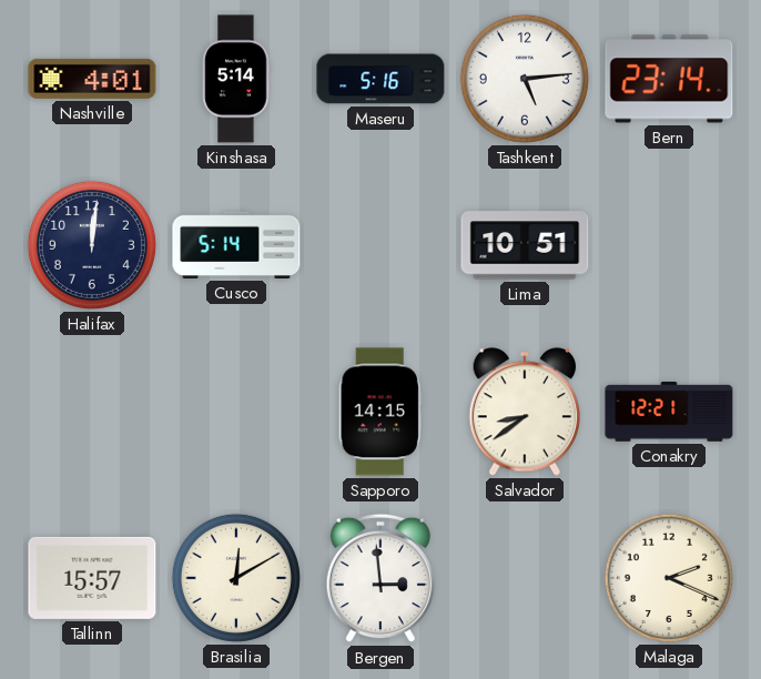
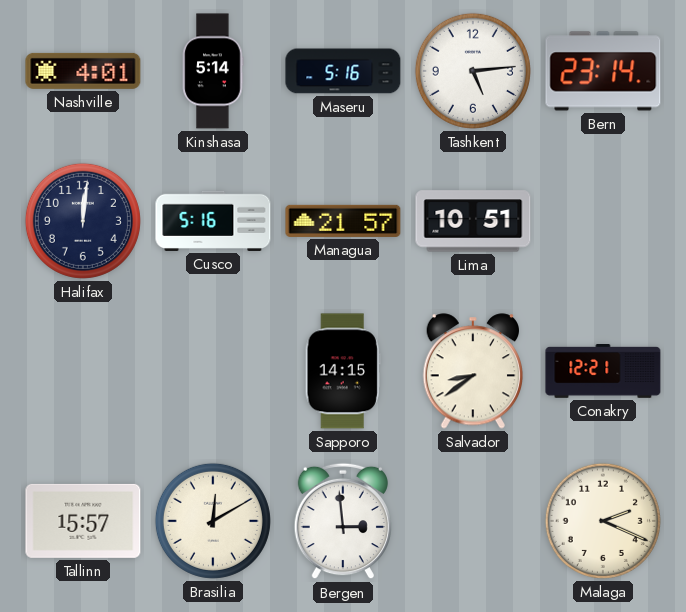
Cusco: 5:14 -> 5:16
Managua: none -> 21:57
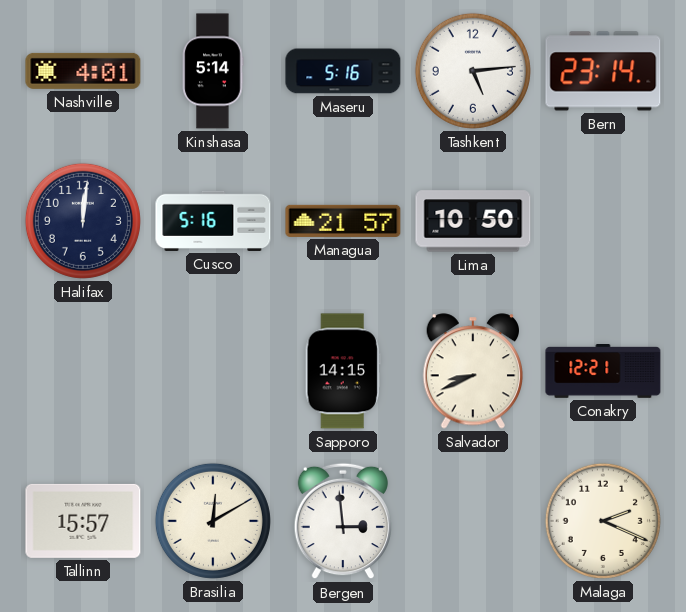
Lima: 10:51 -> 10:50
Salvador: 8:39 -> 8:41
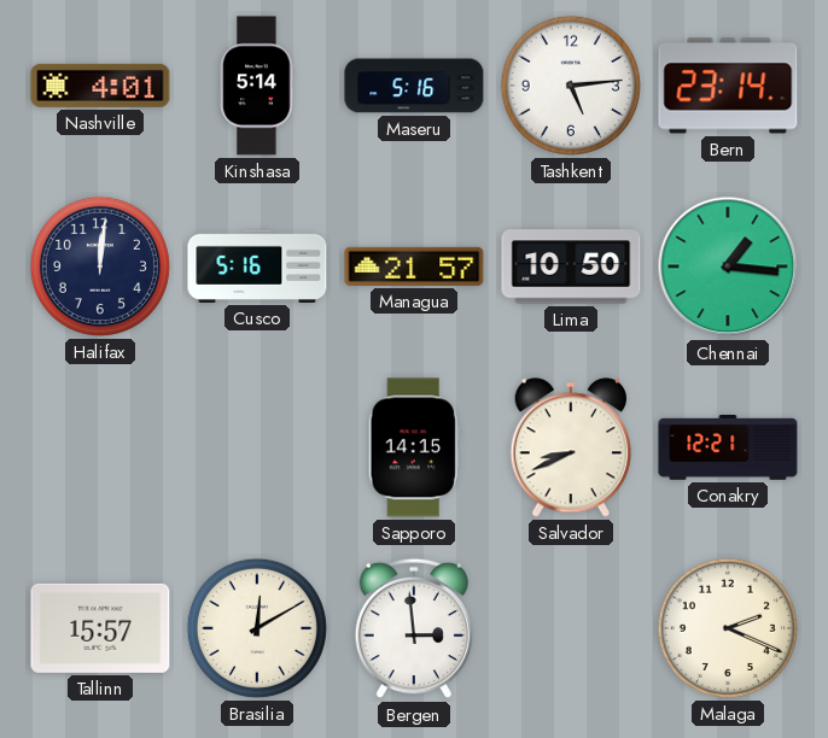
Chennai: none -> 1:16
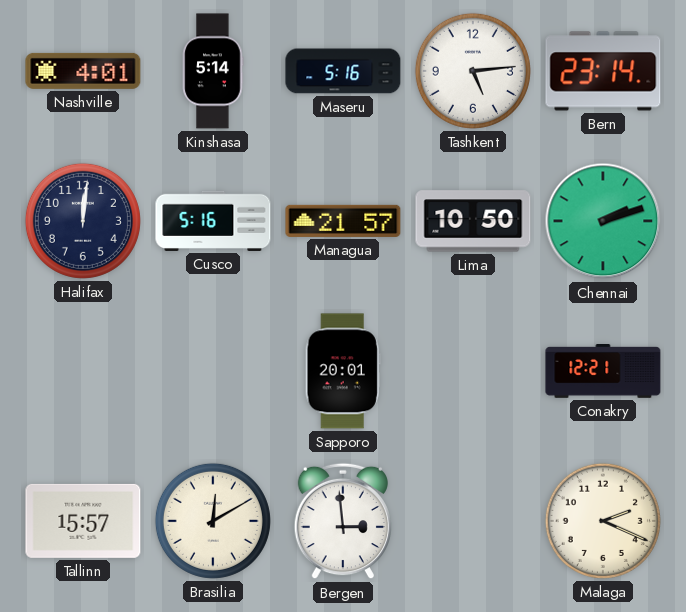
Chennai: 1:16 -> 2:12
Sapporo: 14:15 -> 20:01
Salvador: 8:41 -> none
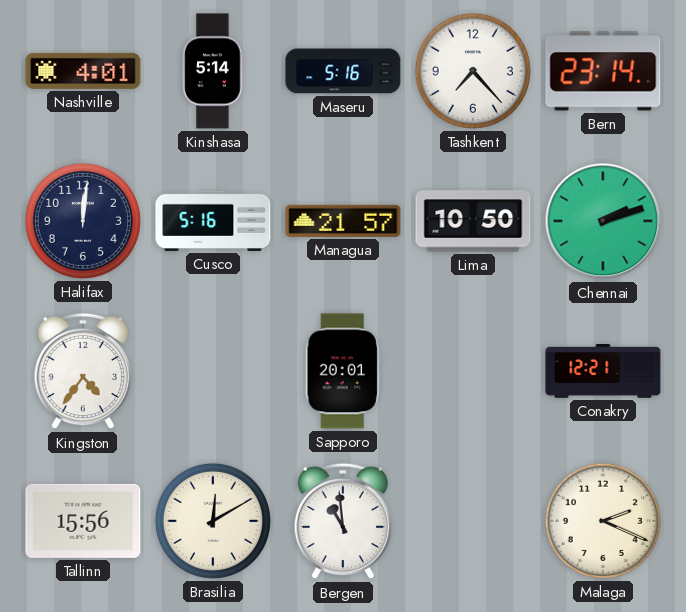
Tashkent: 5:14 -> 7:23
Kingston: none -> 4:36
Tallinn: 15:57 -> 15:56
Bergen: 2:59 -> 10:59
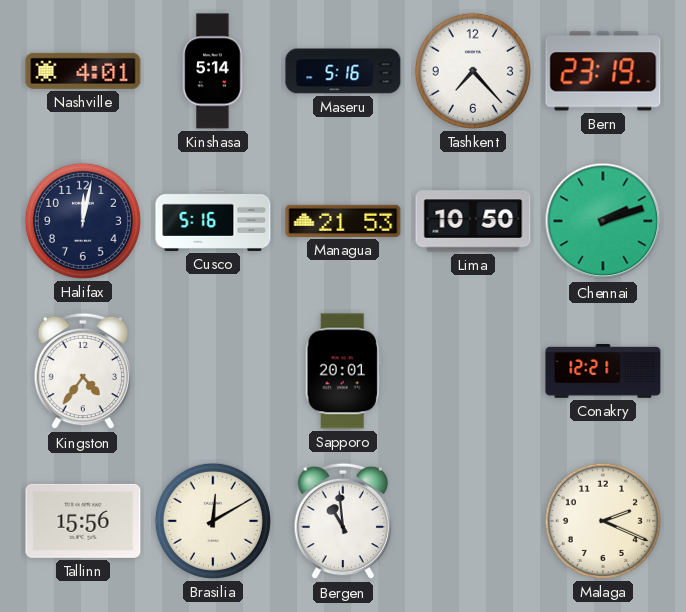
Bern: 23:14 -> 23:19
Halifax: 12:01 -> 12:02
Managua: 21:57 -> 21:53
